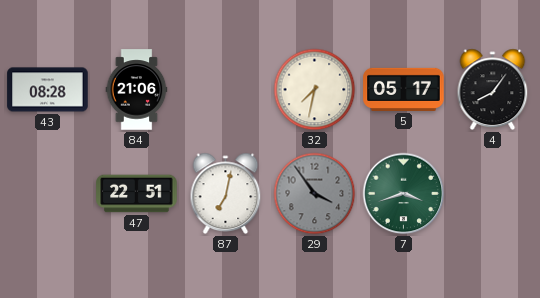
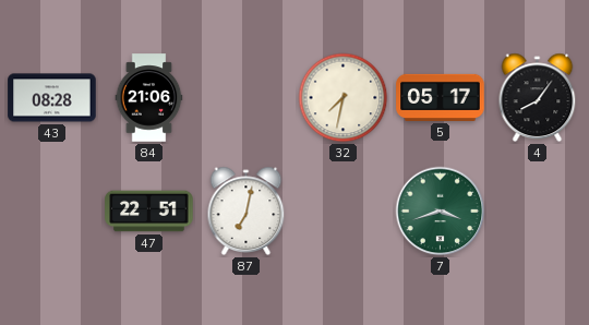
29: 3:54 -> none
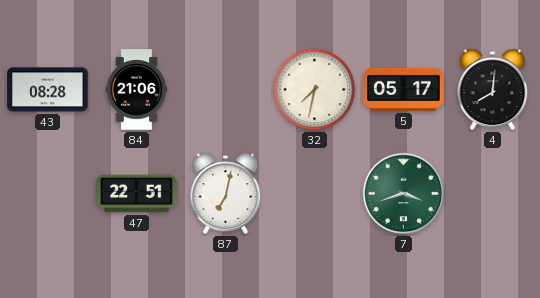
4: 8:06 -> 8:01
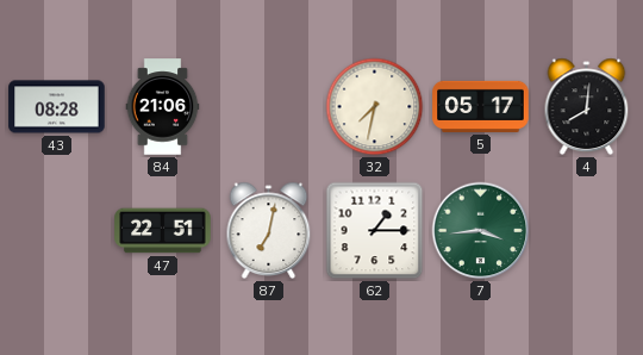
62: none -> 1:15
7: 3:42 -> 3:44
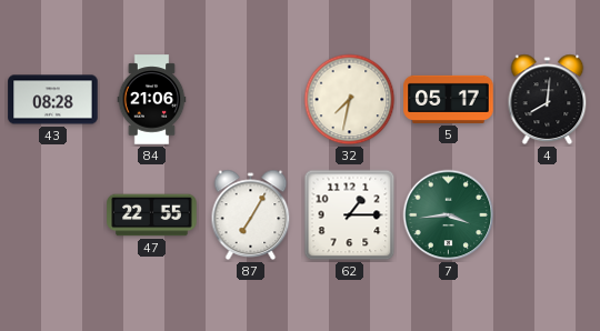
47: 22:51 -> 22:55
87: 7:02 -> 7:05
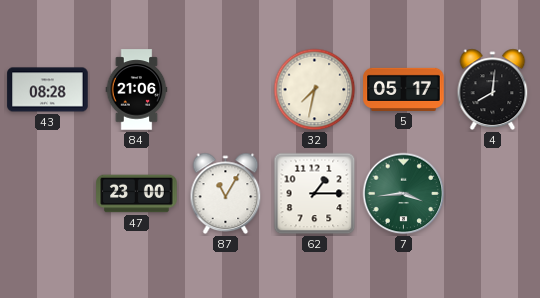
47: 22:55 -> 23:00
87: 7:05 -> 11:05
